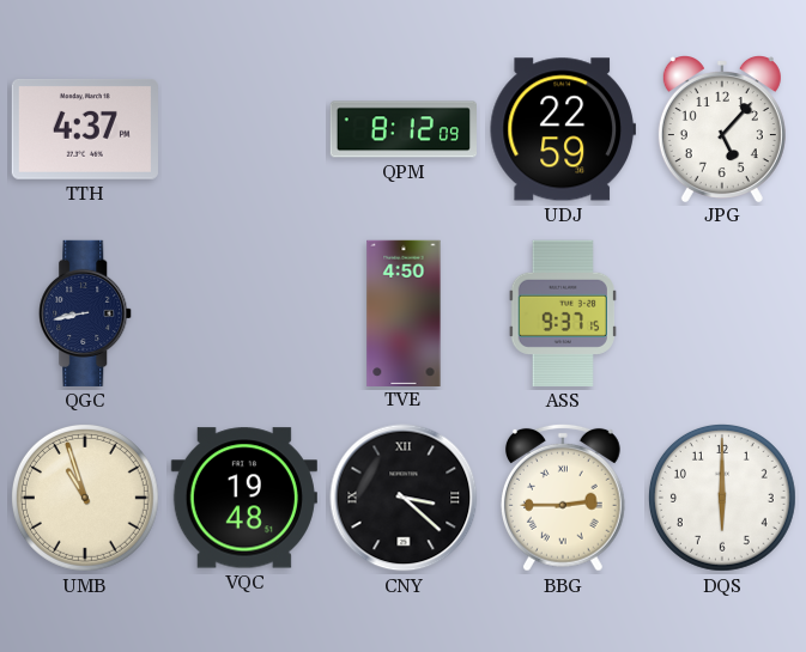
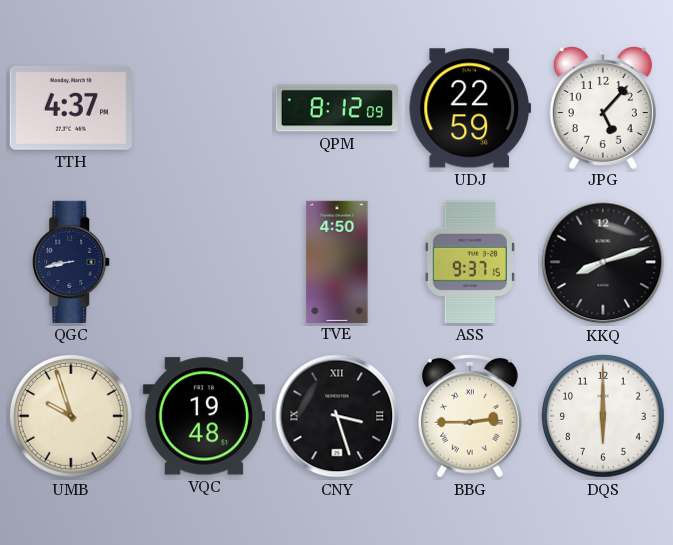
KKQ: none -> 8:12
UMB: 10:57 -> 9:57
CNY: 3:22 -> 3:27
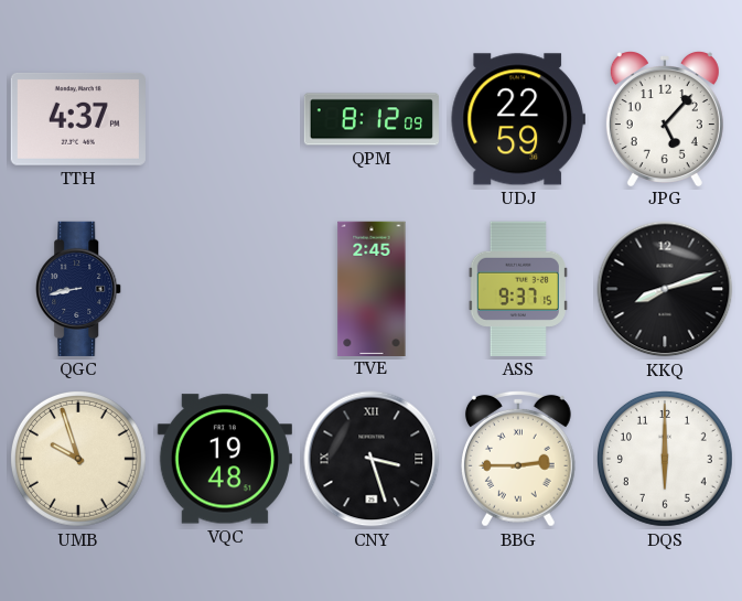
TVE: 4:50 -> 2:45
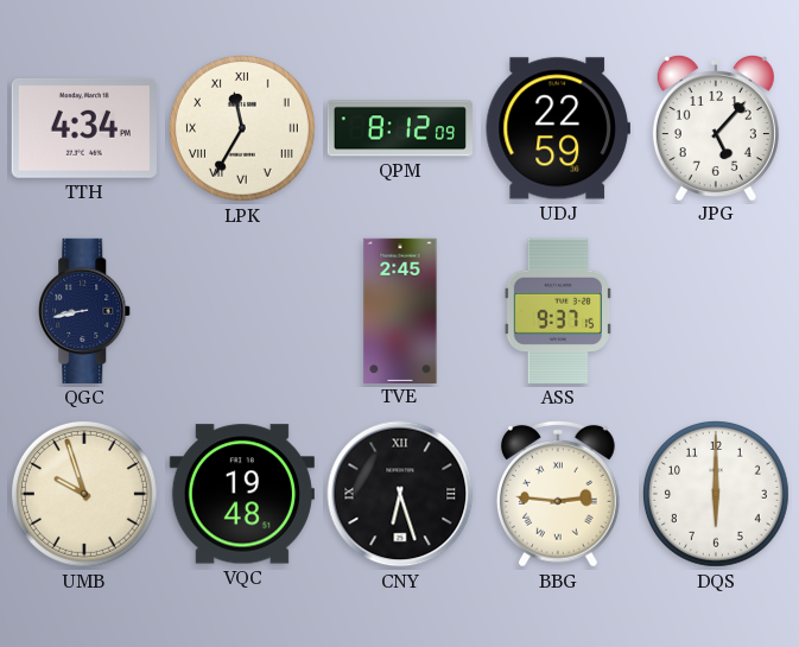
TTH: 4:37 -> 4:34
LPK: none -> 11:35
KKQ: 8:12 -> none
CNY: 3:27 -> 6:27
BBG: 2:45 -> 2:46
